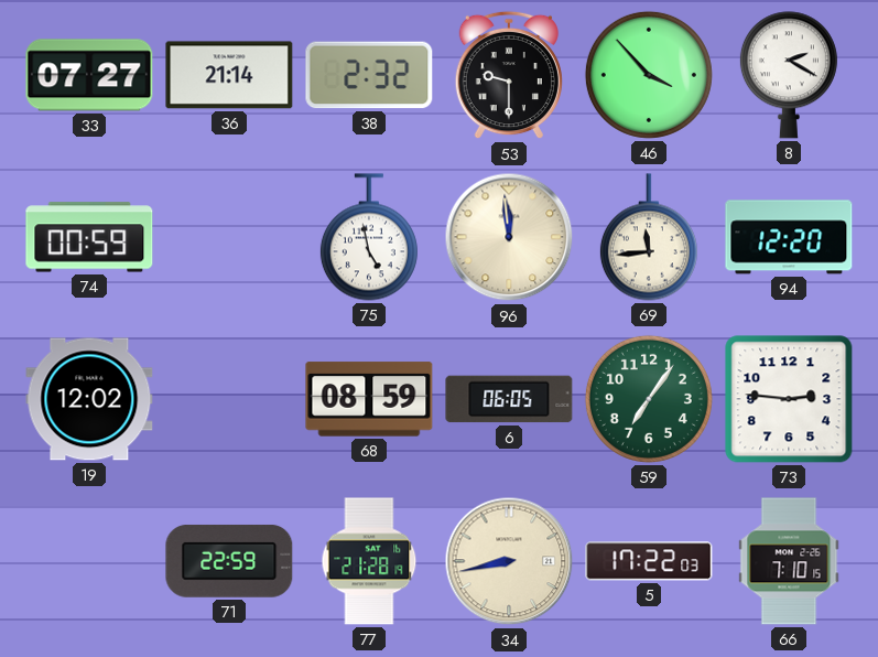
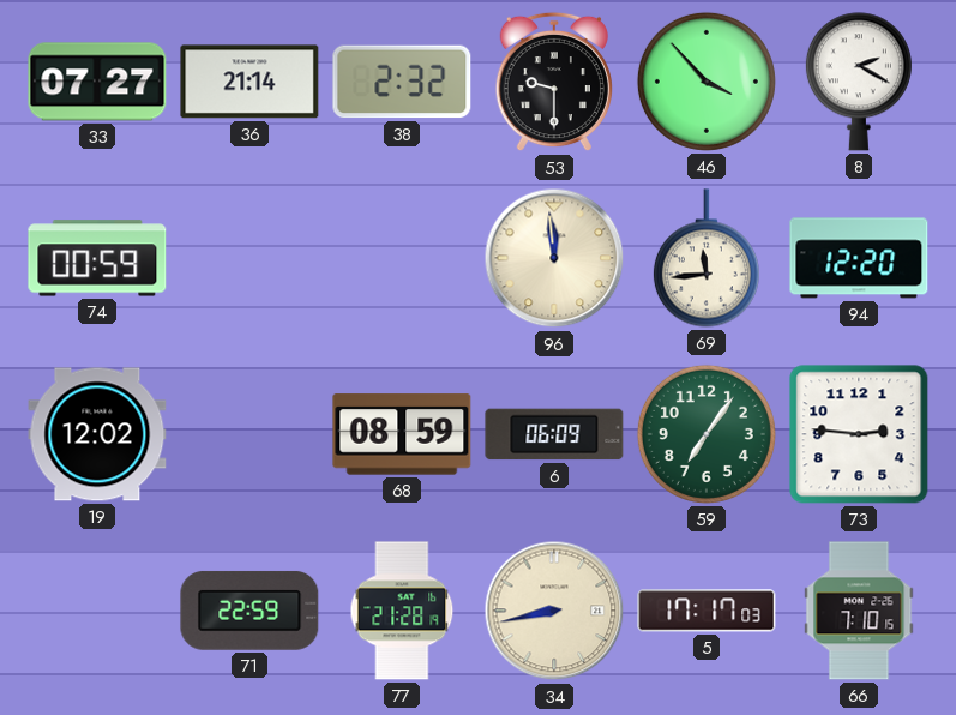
75: 4:58 -> none
6: 06:05 -> 06:09
5: 17:22 -> 17:17
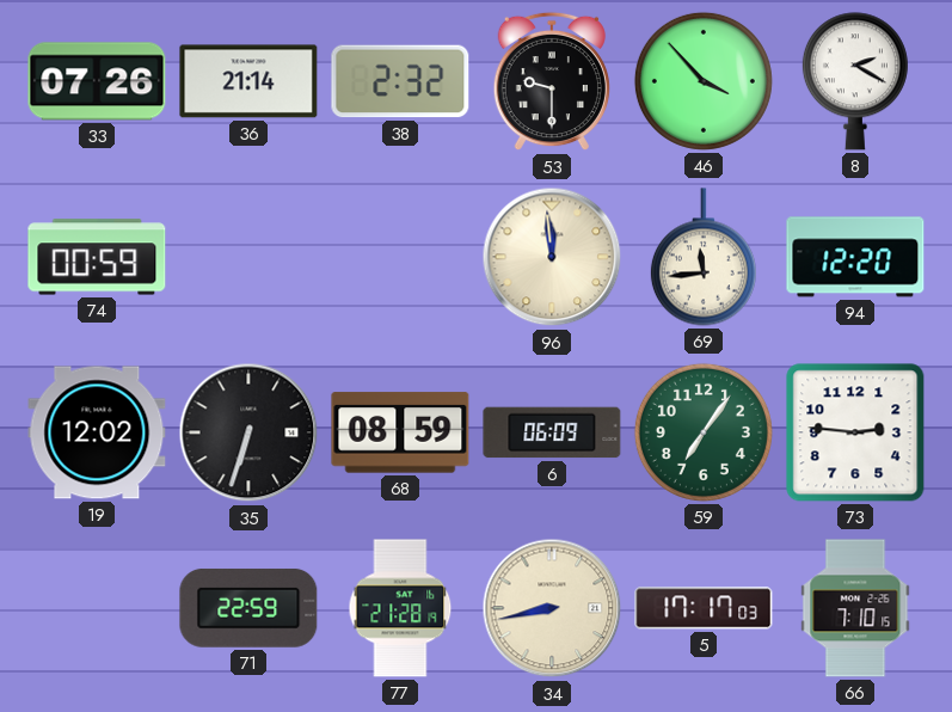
33: 07:27 -> 07:26
35: none -> 6:33
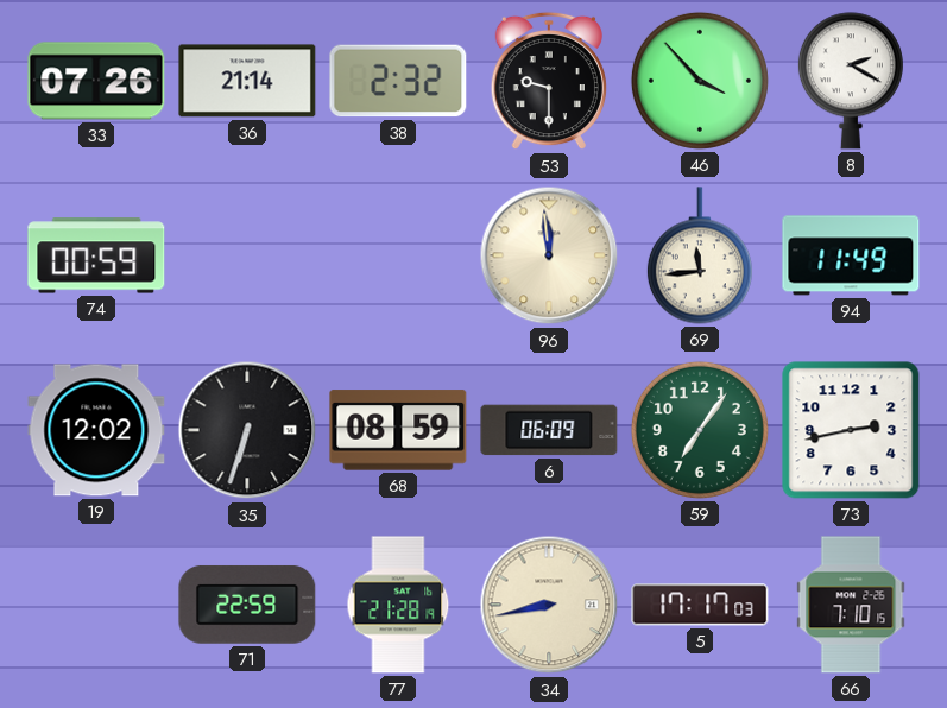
94: 12:20 -> 11:49
73: 2:46 -> 2:43
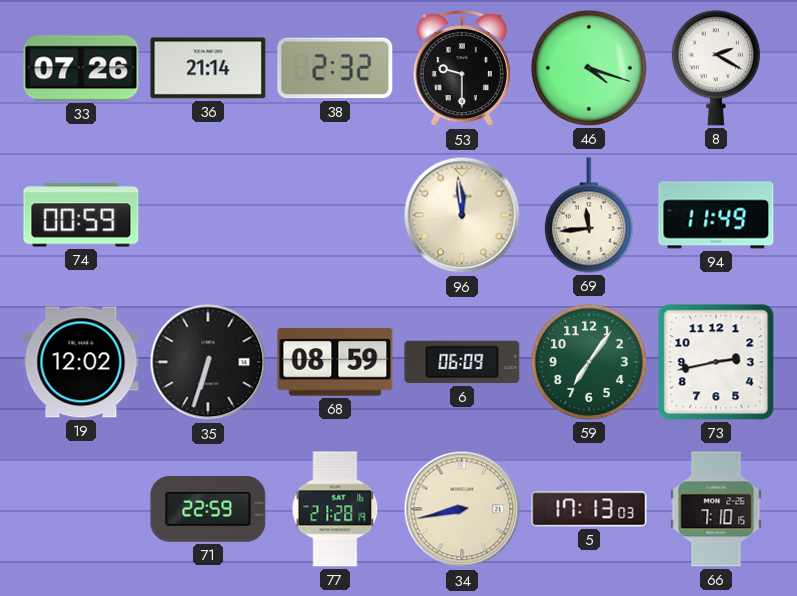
46: 3:53 -> 4:18
5: 17:17 -> 17:13
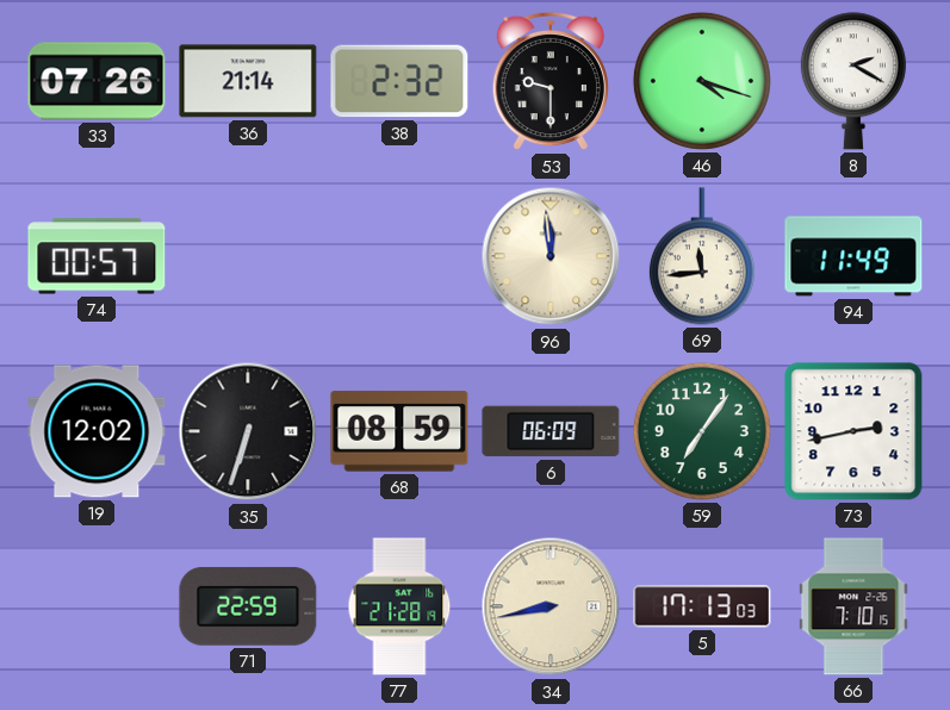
74: 00:59 -> 00:57
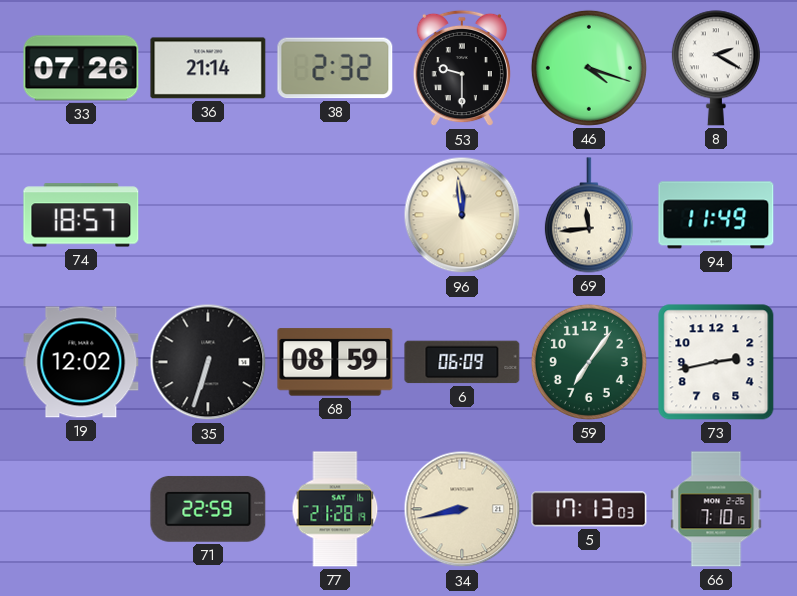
74: 00:57 -> 18:57
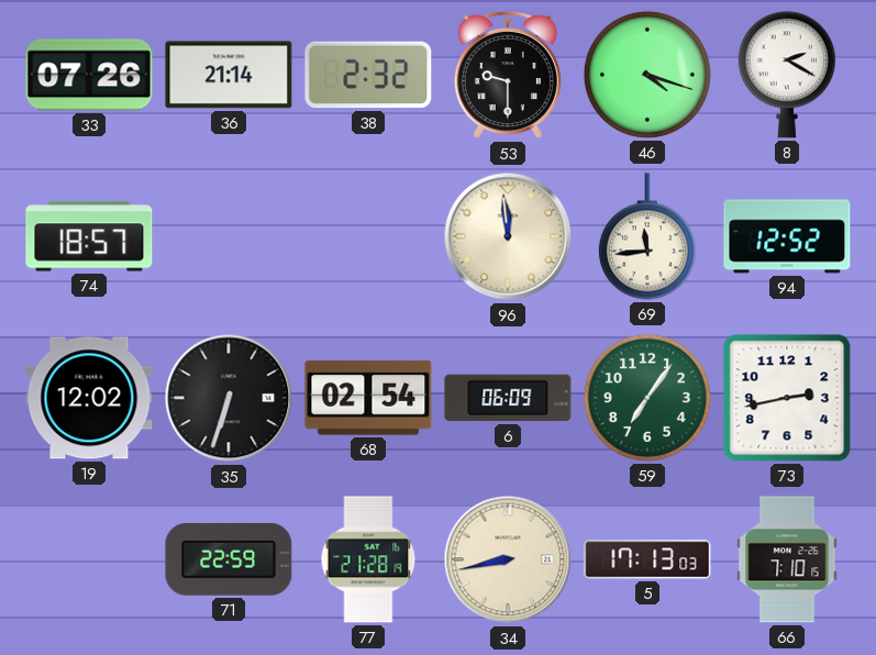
94: 11:49 -> 12:52
68: 08:59 -> 02:54
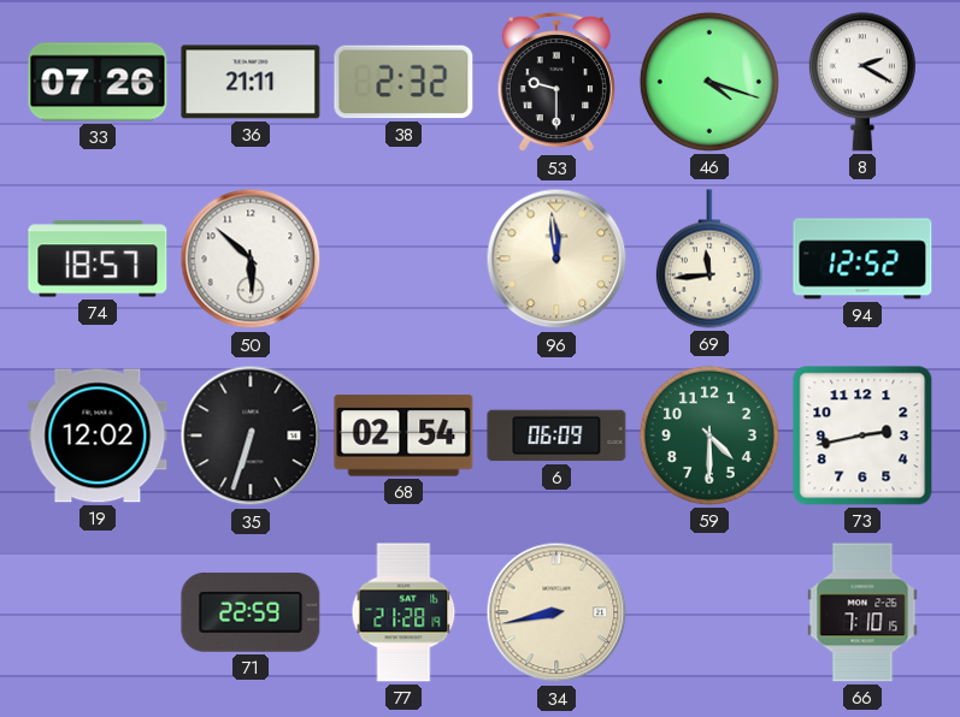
36: 21:14 -> 21:11
50: none -> 5:52
59: 7:06 -> 4:30
5: 17:13 -> none
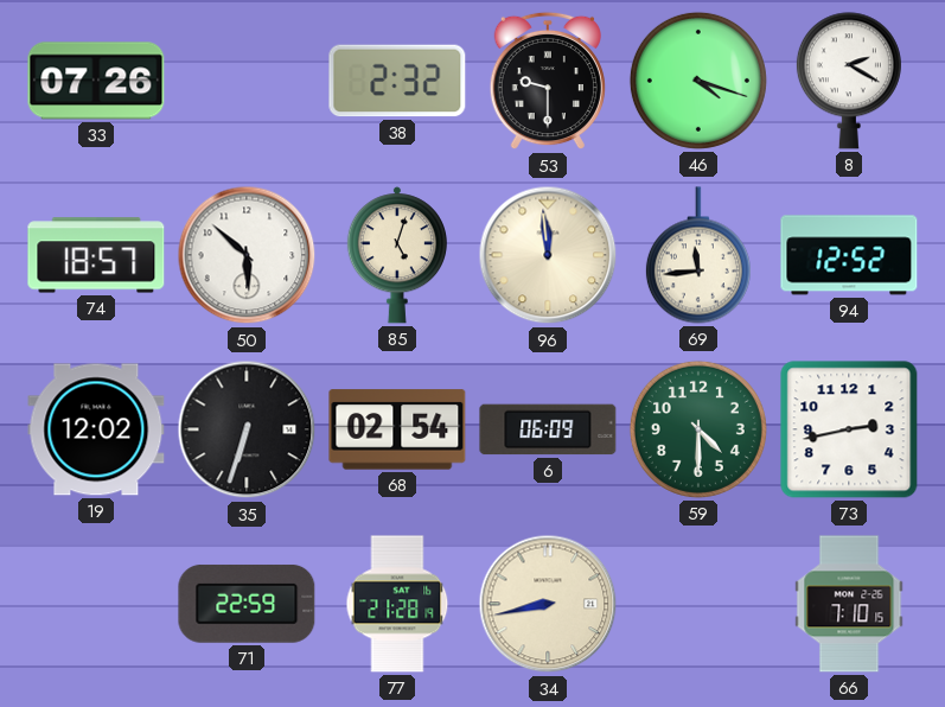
36: 21:11 -> none
85: none -> 5:03
